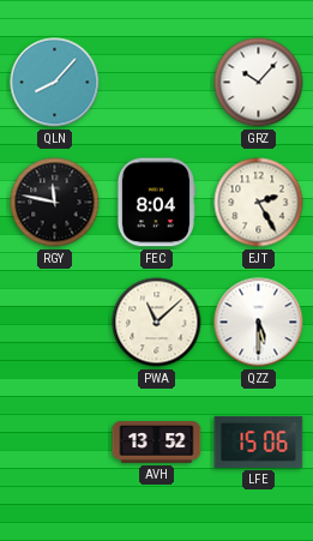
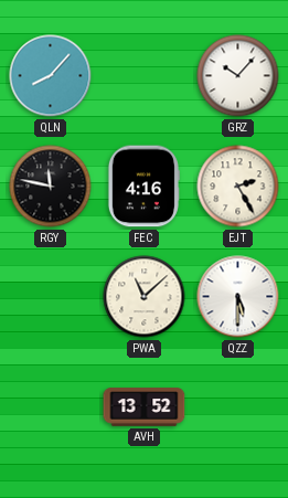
FEC: 8:04 -> 4:16
LFE: 15:06 -> none
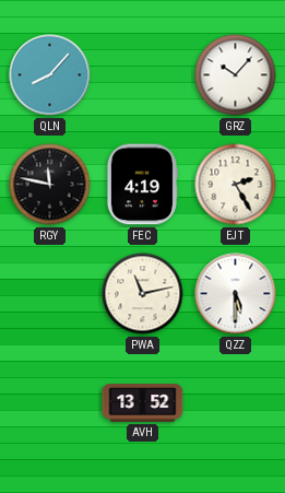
FEC: 4:16 -> 4:19
PWA: 11:08 -> 11:13
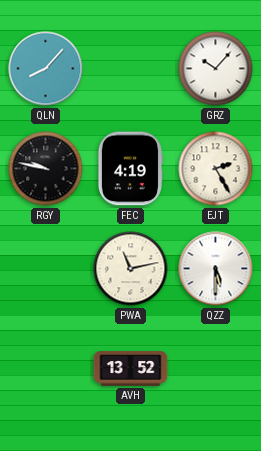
RGY: 11:47 -> 9:47
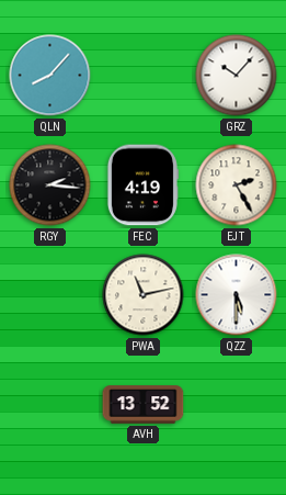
RGY: 9:47 -> 2:16
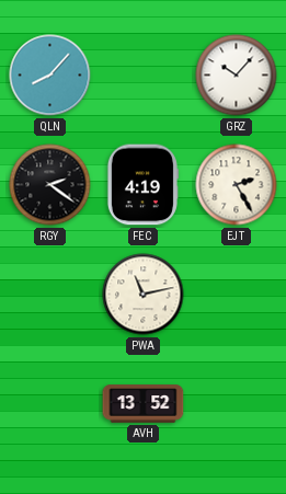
RGY: 2:16 -> 2:21
QZZ: 5:30 -> none
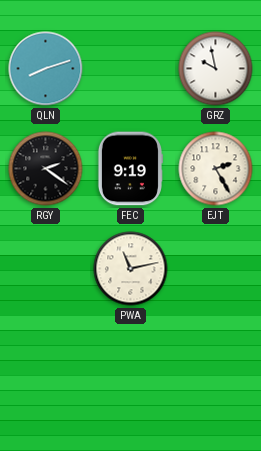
QLN: 8:07 -> 8:12
GRZ: 10:07 -> 9:58
FEC: 4:19 -> 9:19
AVH: 13:52 -> none
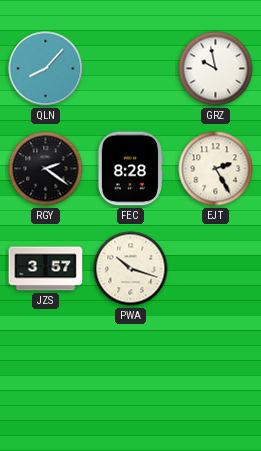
QLN: 8:12 -> 8:07
FEC: 9:19 -> 8:28
JZS: none -> 3:57
PWA: 11:13 -> 10:18
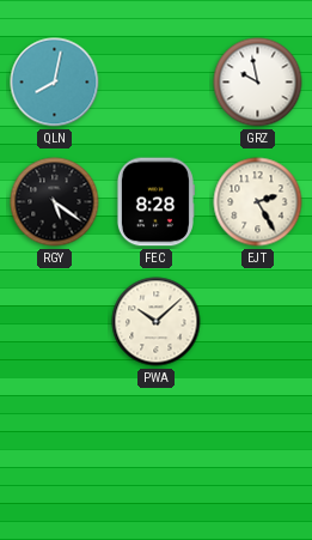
QLN: 8:07 -> 8:02
RGY: 2:21 -> 5:21
JZS: 3:57 -> none
PWA: 10:18 -> 10:08
